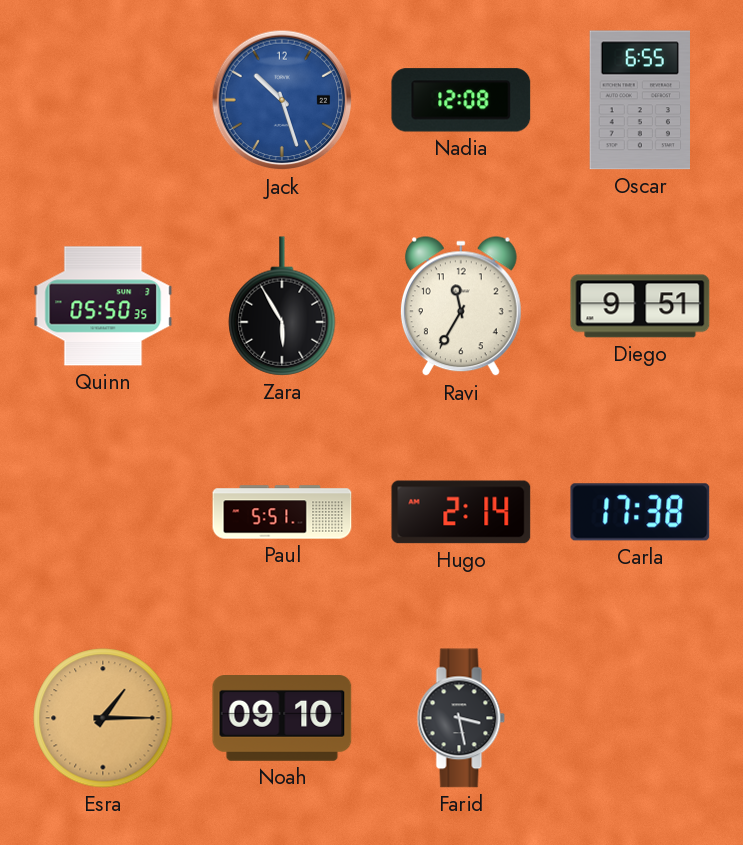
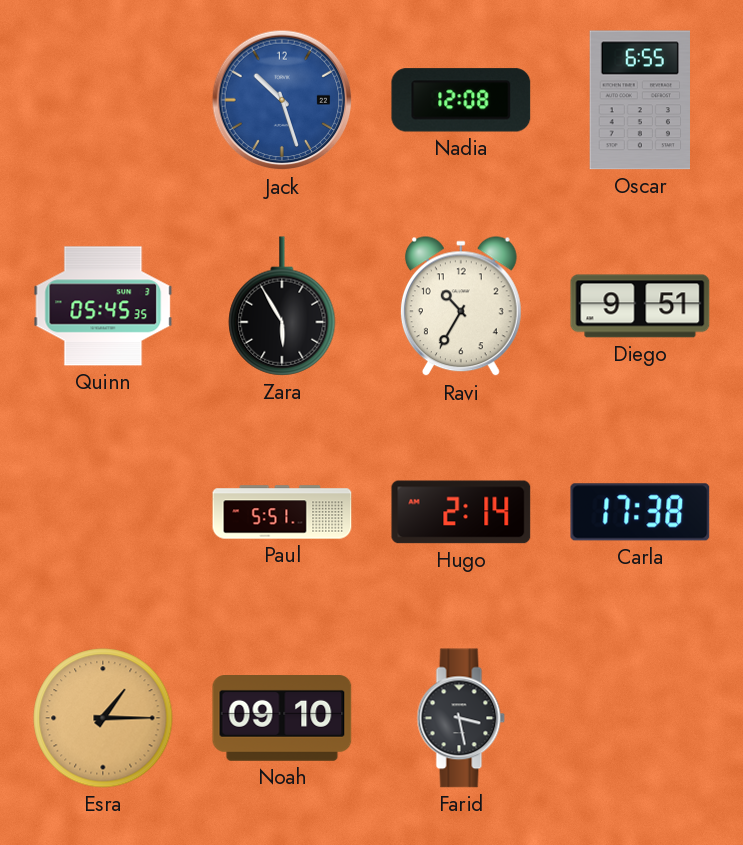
Quinn: 05:50 -> 05:45
Ravi: 11:35 -> 10:35
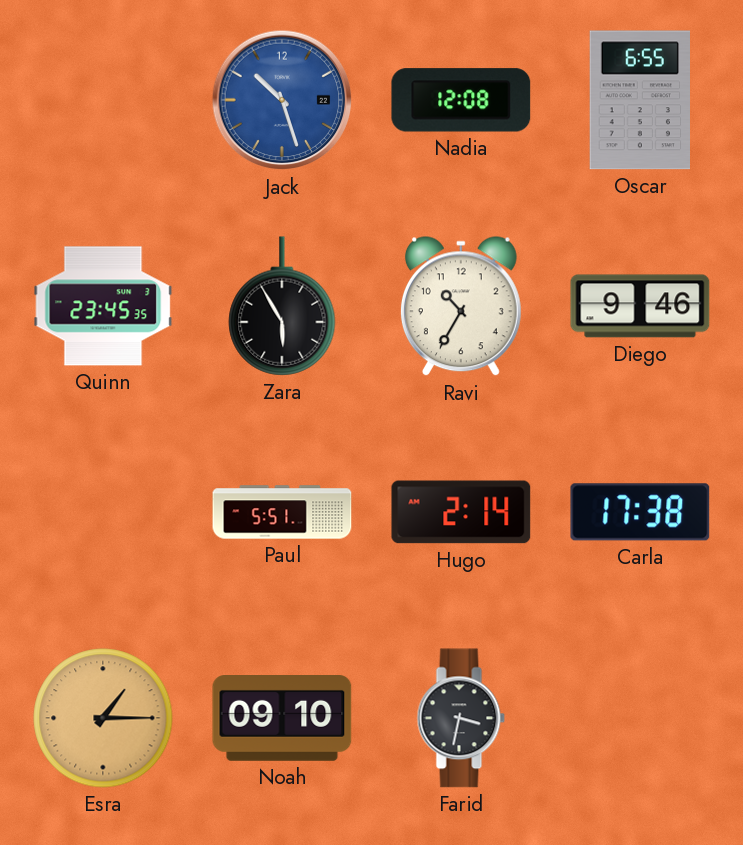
Quinn: 05:45 -> 23:45
Diego: 9:51 -> 9:46
Farid: 3:28 -> 3:32
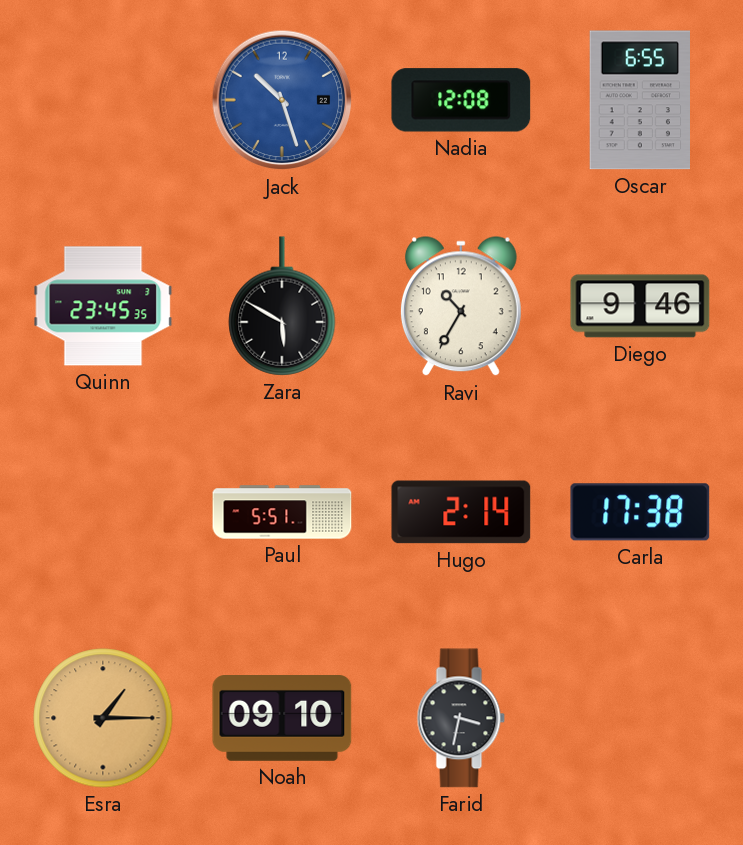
Zara: 5:55 -> 5:50
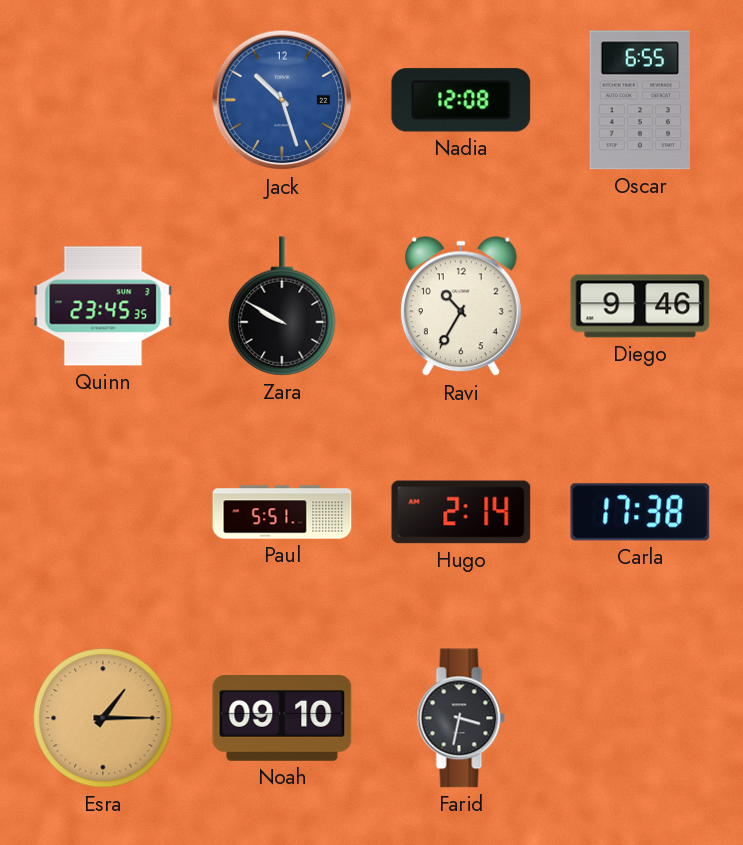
Zara: 5:50 -> 9:50
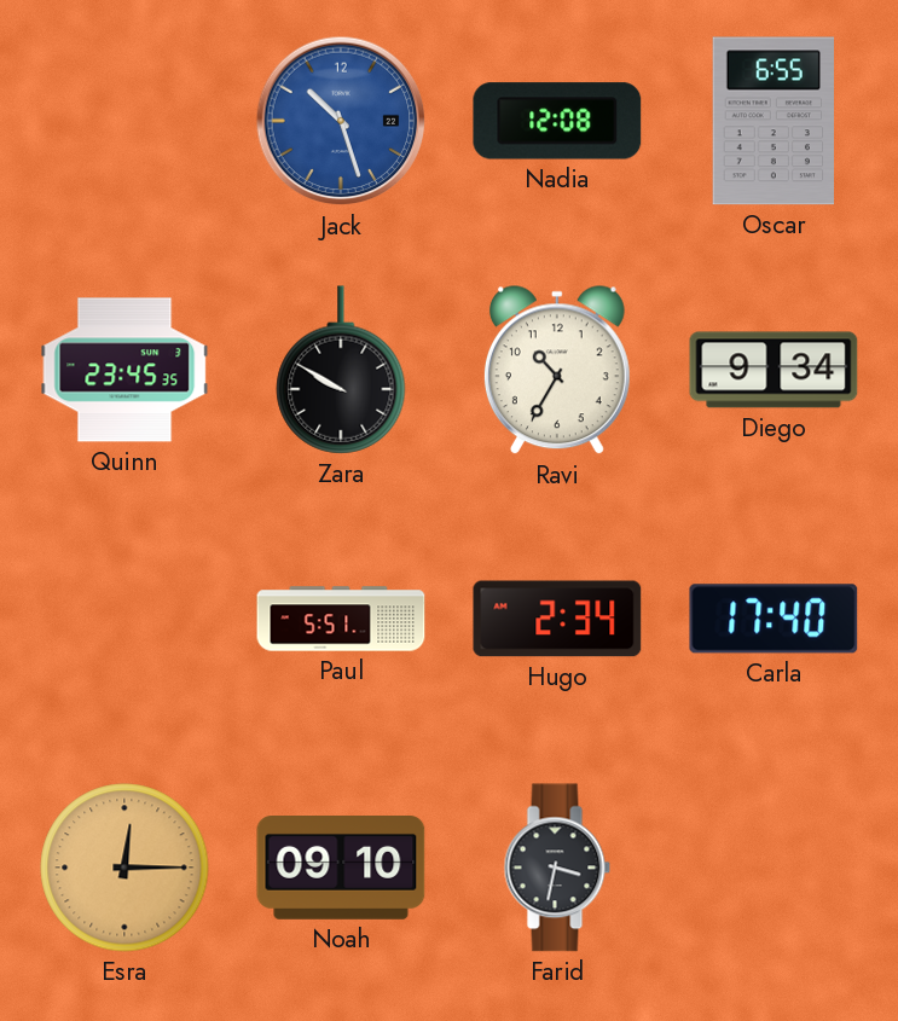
Diego: 9:46 -> 9:34
Hugo: 2:14 -> 2:34
Carla: 17:38 -> 17:40
Esra: 1:15 -> 12:15
